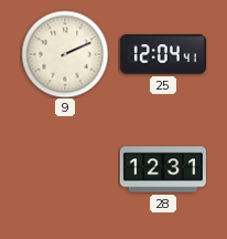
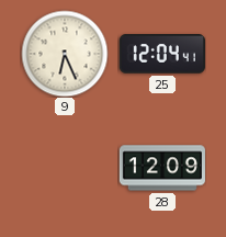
9: 2:11 -> 6:26
28: 12:31 -> 12:09
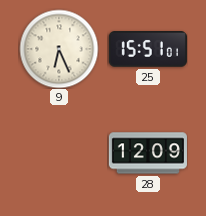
25: 12:04 -> 15:51
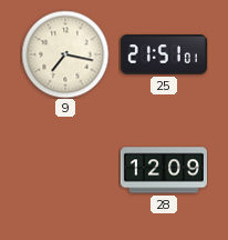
9: 6:26 -> 7:17
25: 15:51 -> 21:51
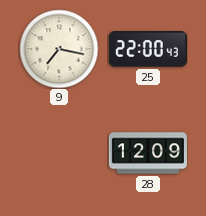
25: 21:51 -> 22:00
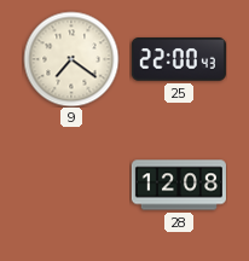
9: 7:17 -> 7:21
28: 12:09 -> 12:08
